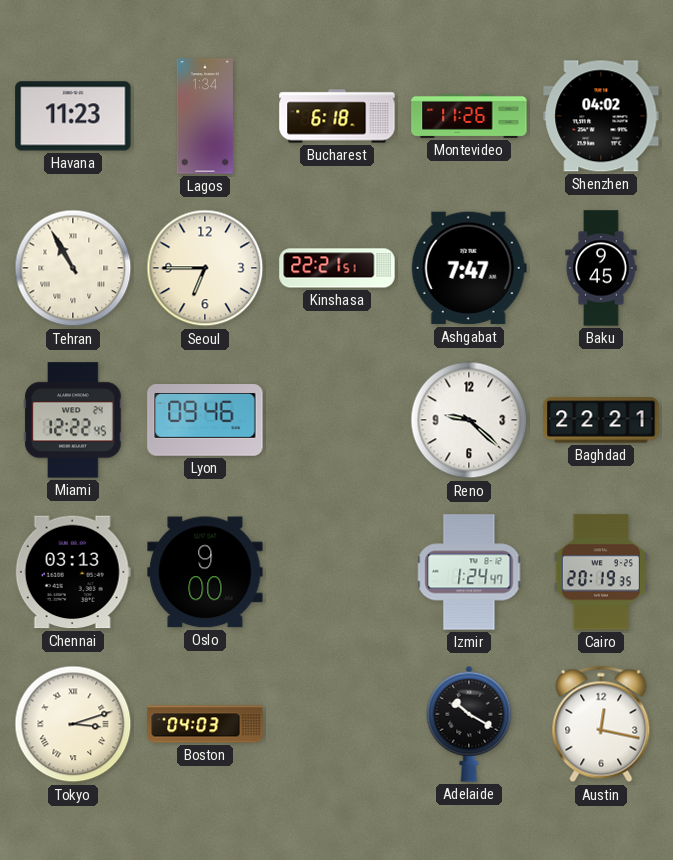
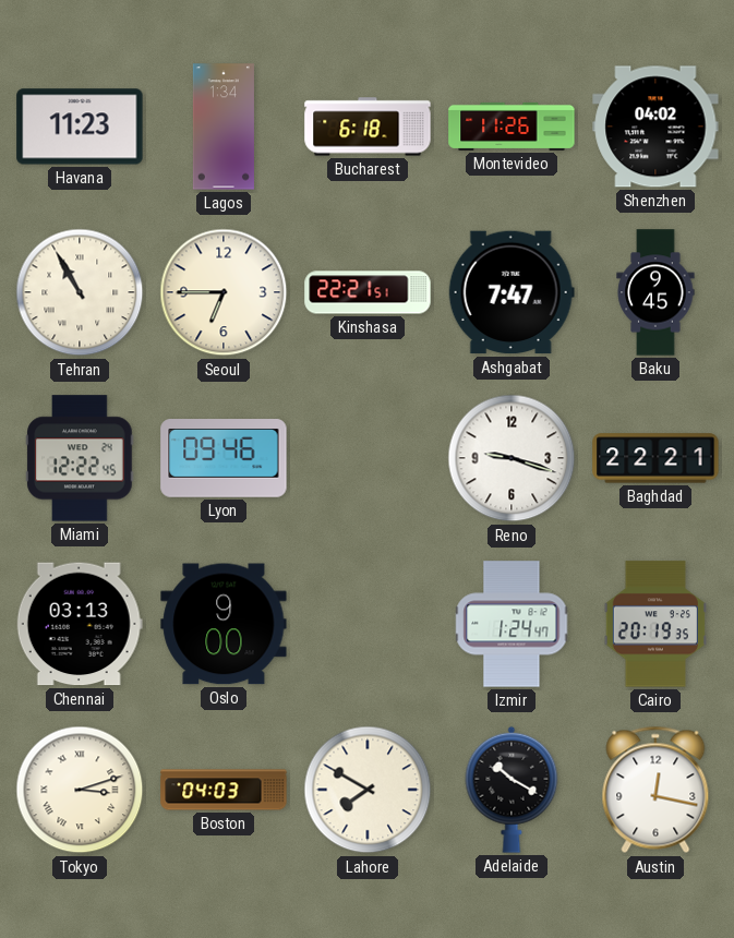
Reno: 9:22 -> 9:18
Lahore: none -> 7:50
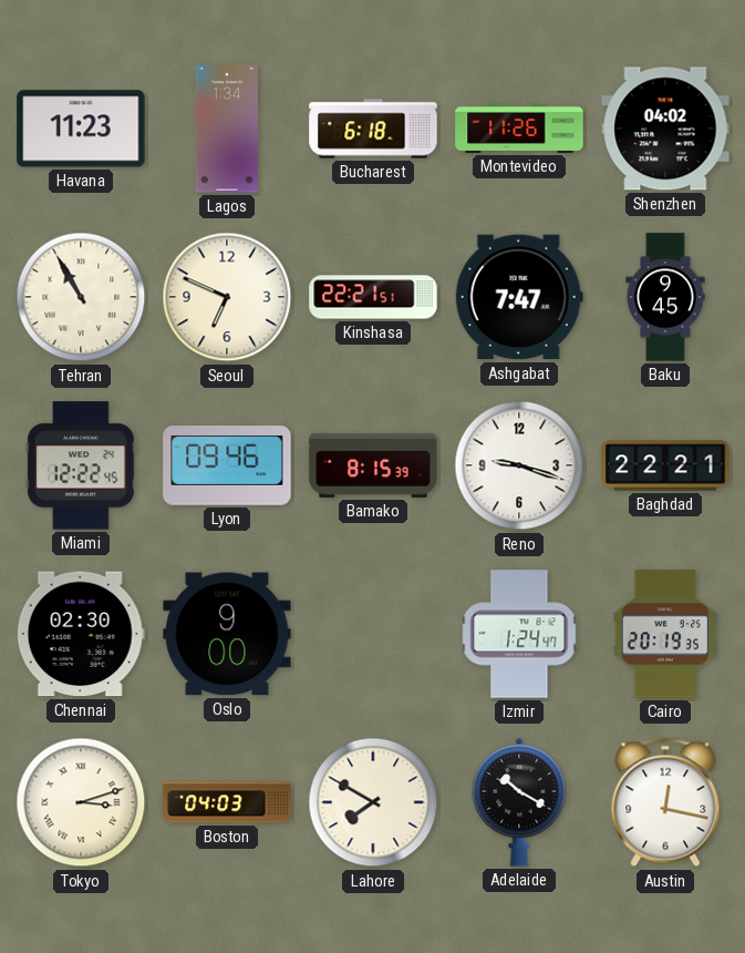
Seoul: 6:45 -> 6:49
Bamako: none -> 8:15
Chennai: 03:13 -> 02:30
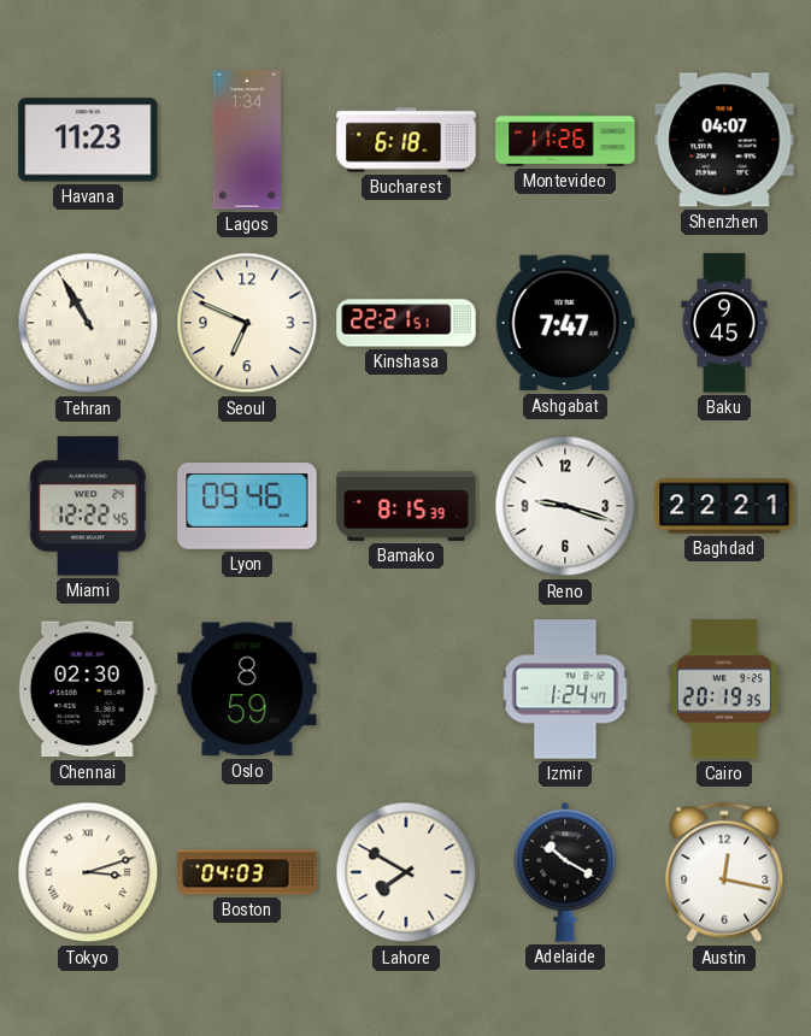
Shenzhen: 04:02 -> 04:07
Oslo: 9:00 -> 8:59
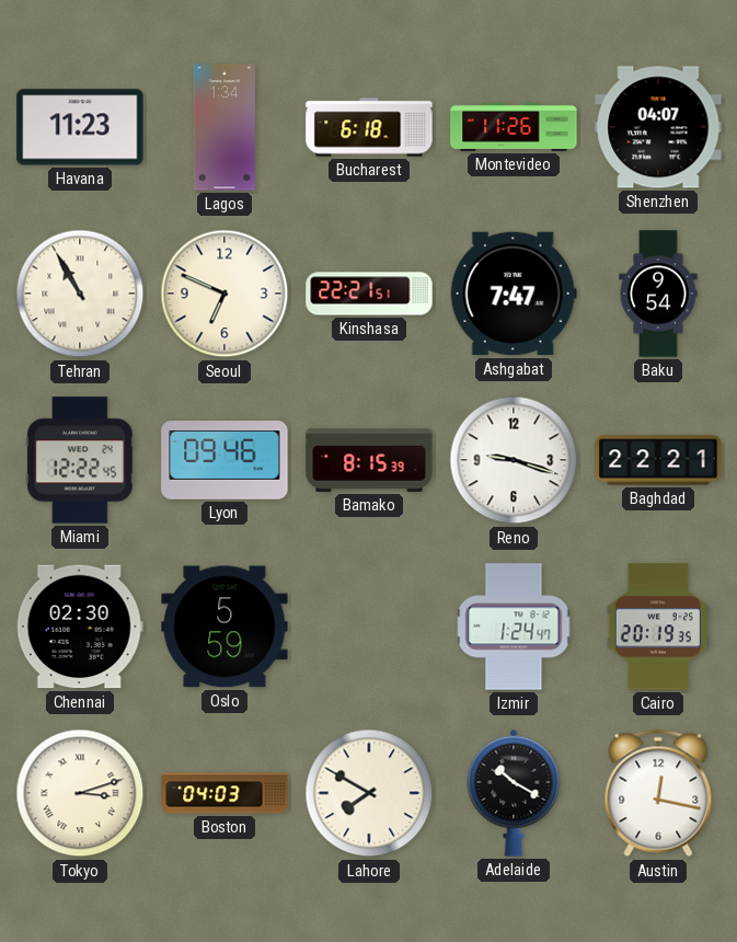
Baku: 9:45 -> 9:54
Oslo: 8:59 -> 5:59
